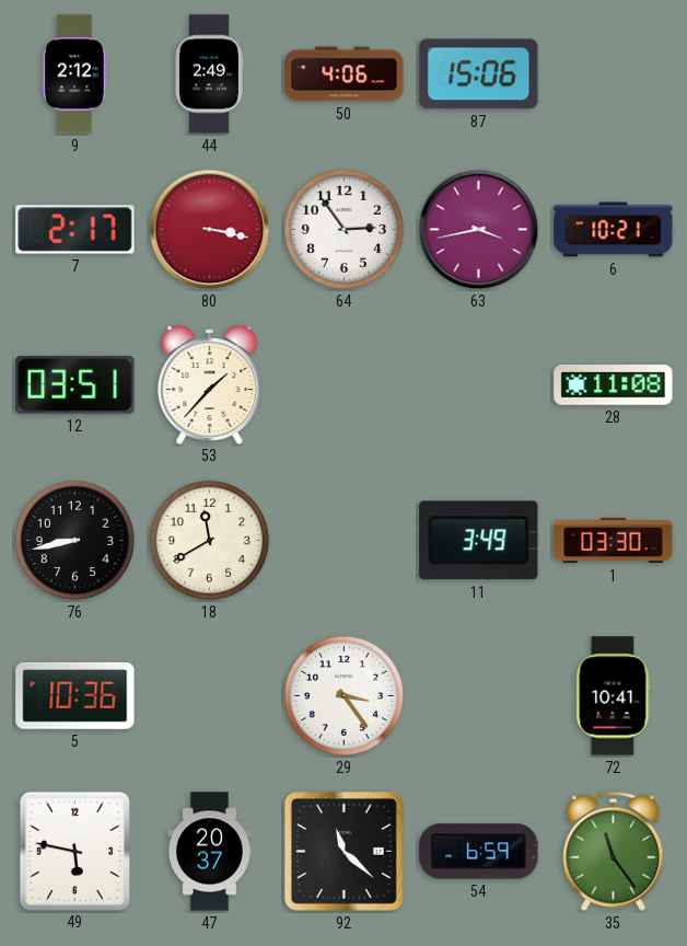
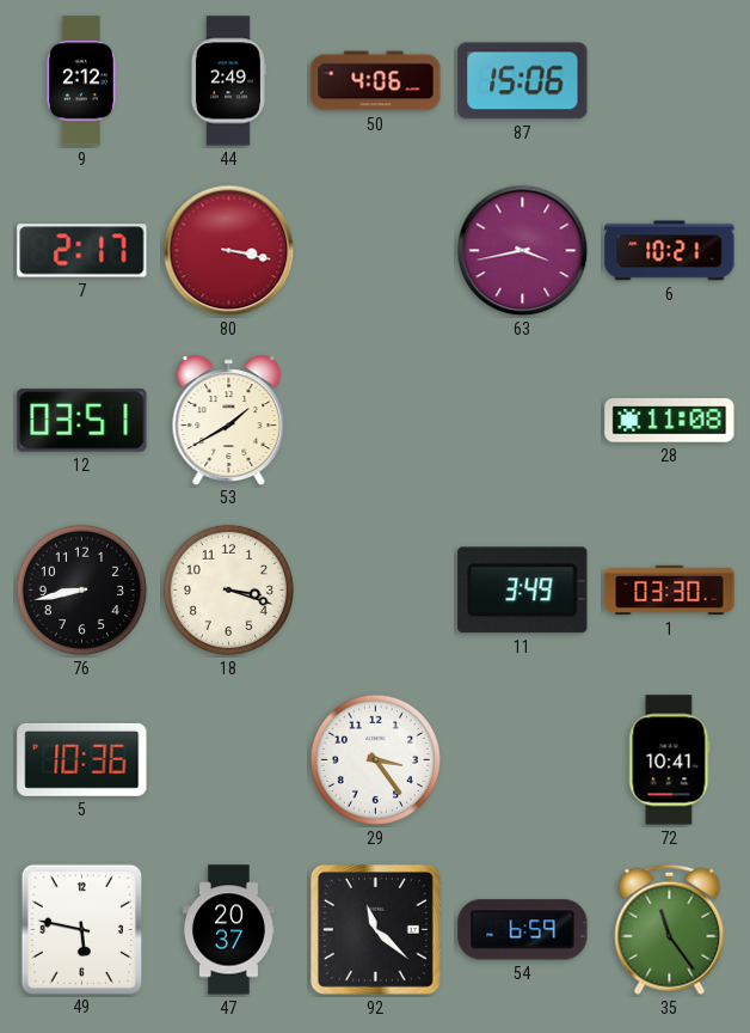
64: 2:54 -> none
53: 1:37 -> 1:40
18: 11:40 -> 3:18
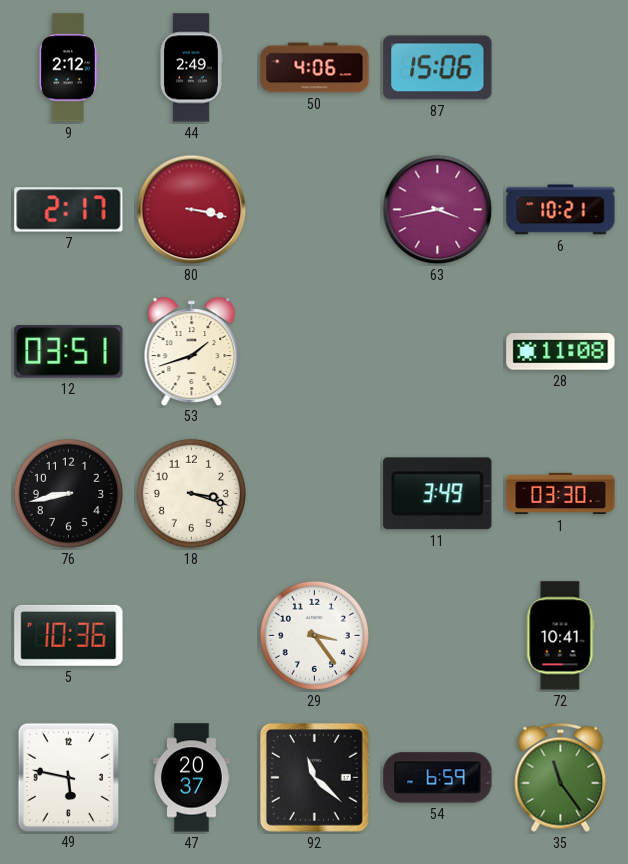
53: 1:40 -> 1:42
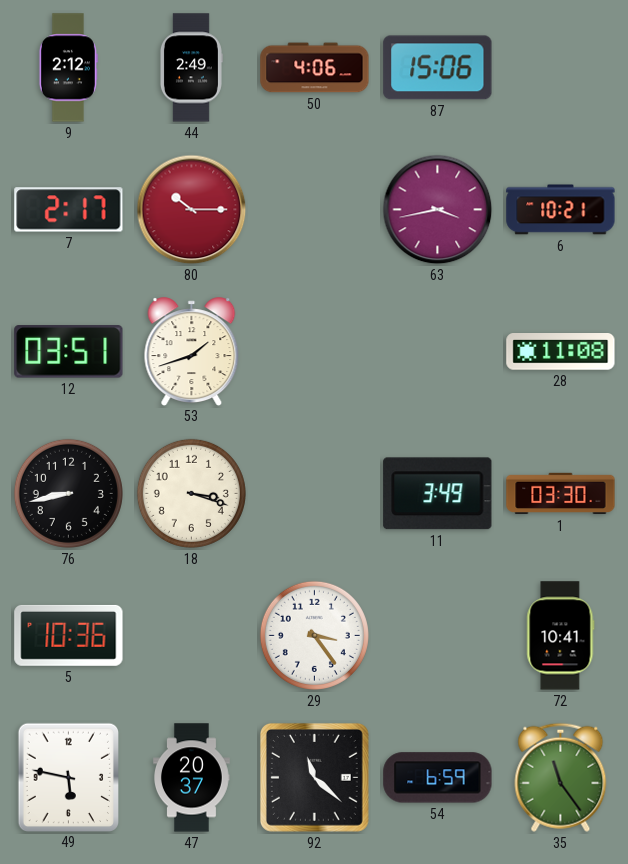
80: 3:17 -> 10:15
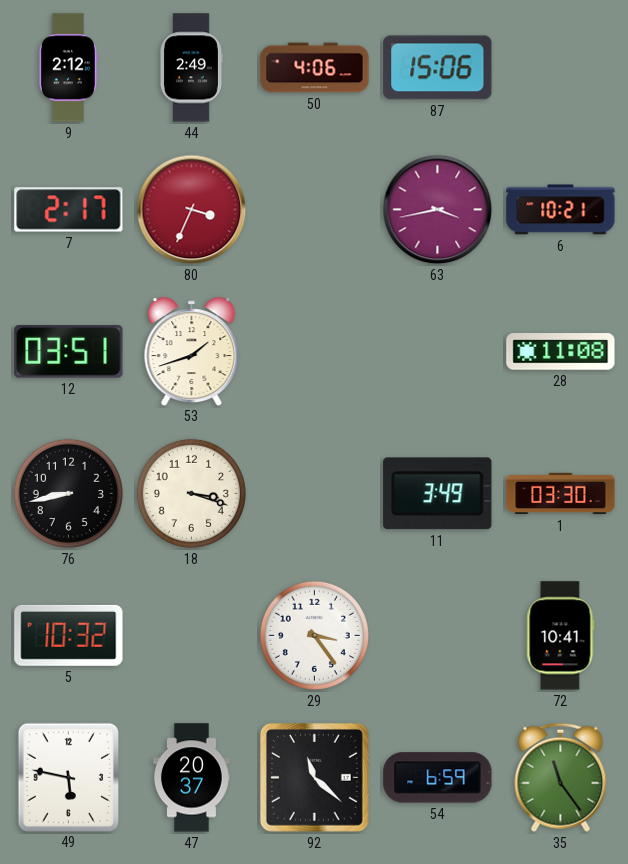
80: 10:15 -> 3:34
5: 10:36 -> 10:32
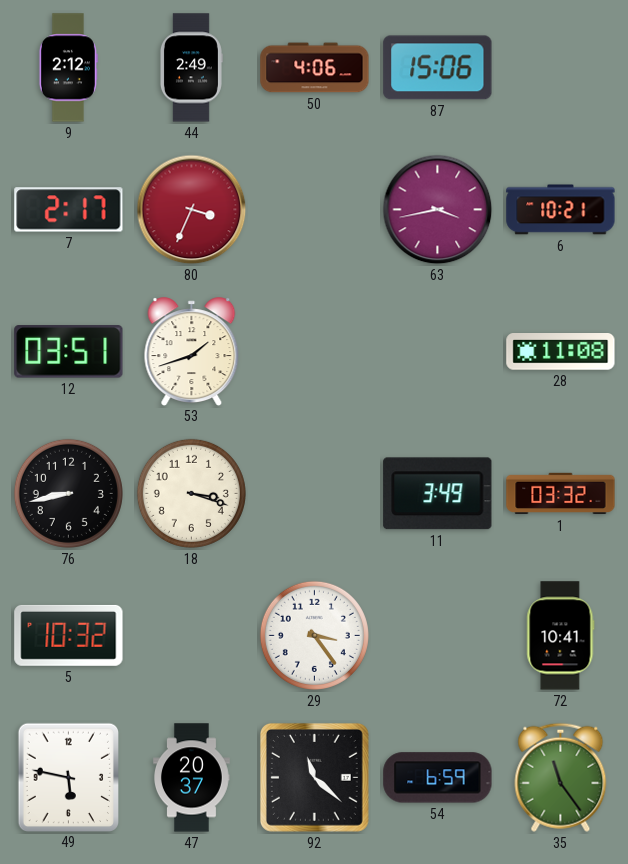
1: 03:30 -> 03:32
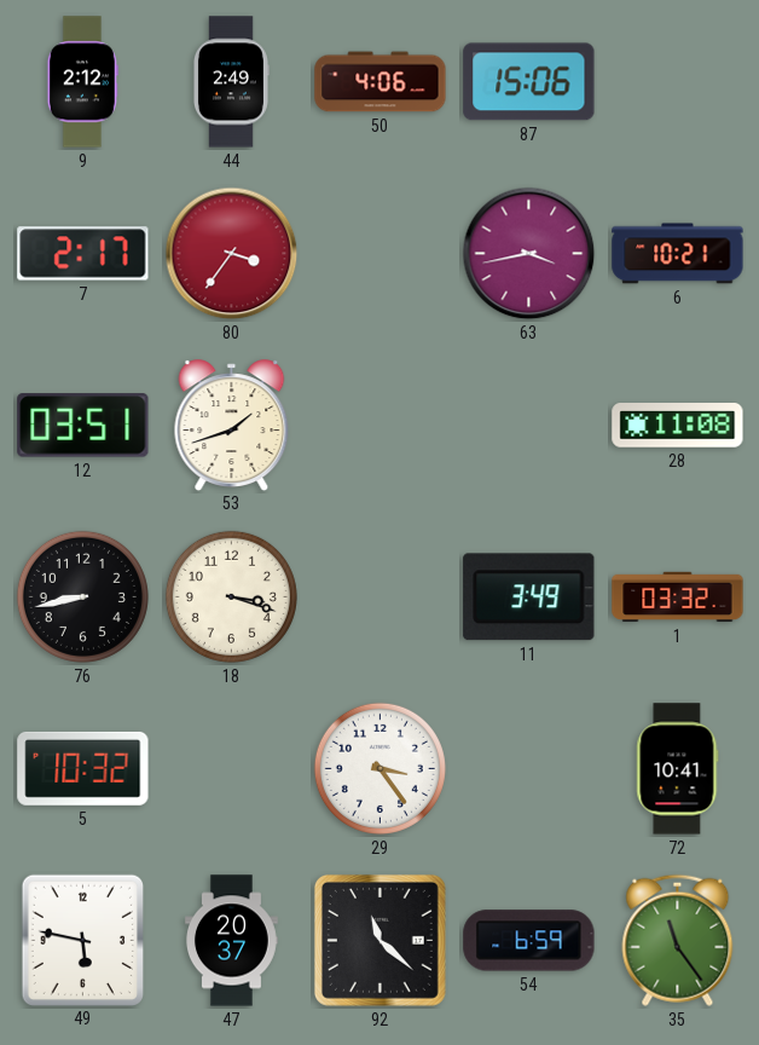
80: 3:34 -> 3:36
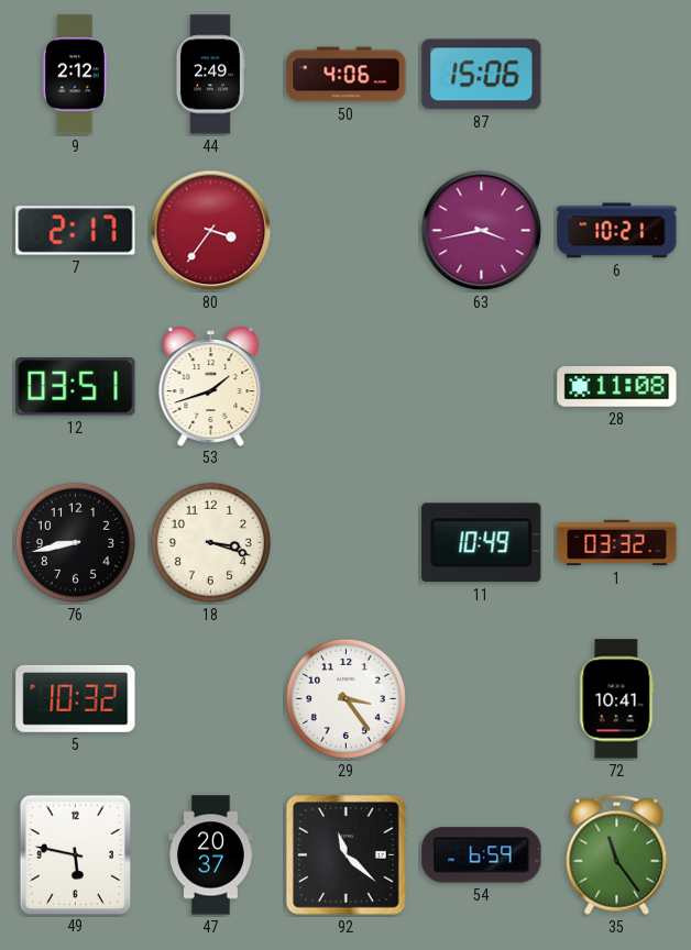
11: 3:49 -> 10:49
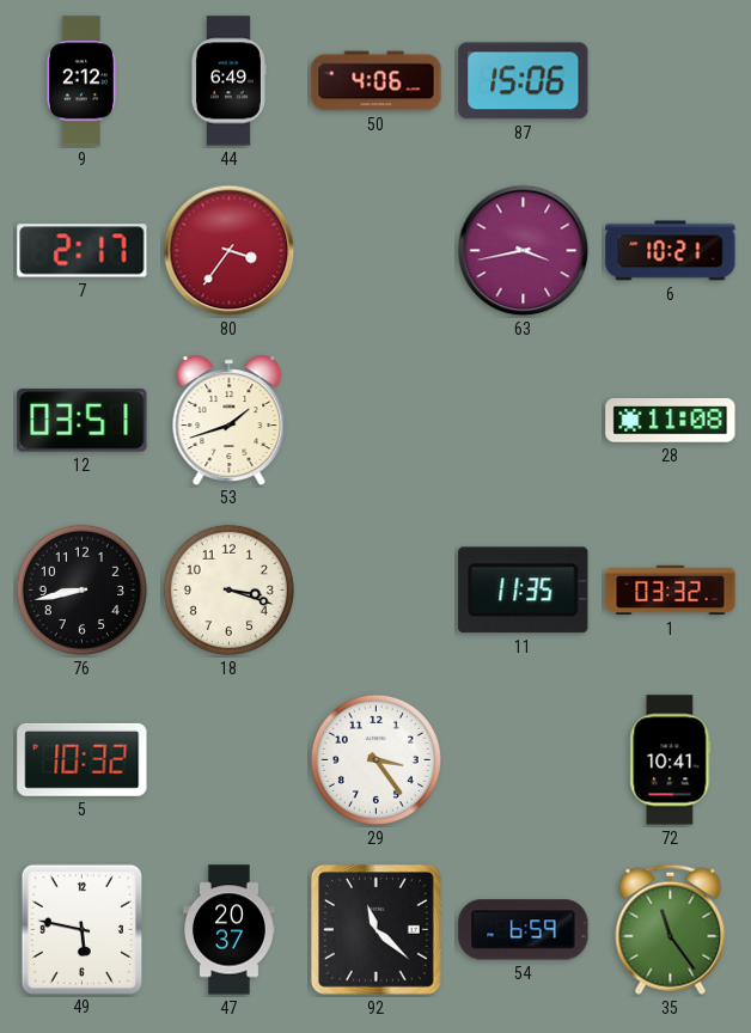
44: 2:49 -> 6:49
11: 10:49 -> 11:35
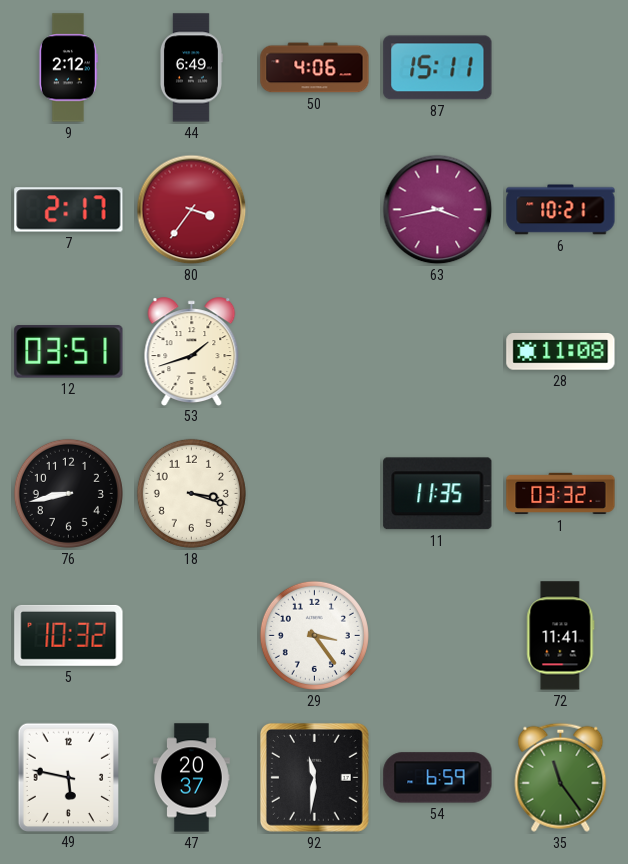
87: 15:06 -> 15:11
72: 10:41 -> 11:41
92: 11:22 -> 11:31
